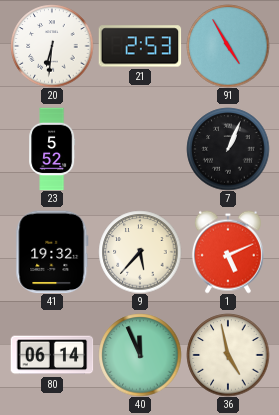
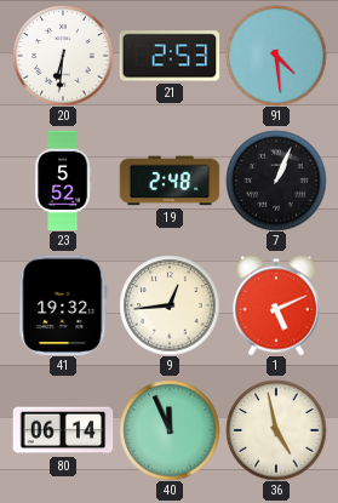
91: 4:55 -> 4:29
19: none -> 2:48
9: 5:37 -> 12:44
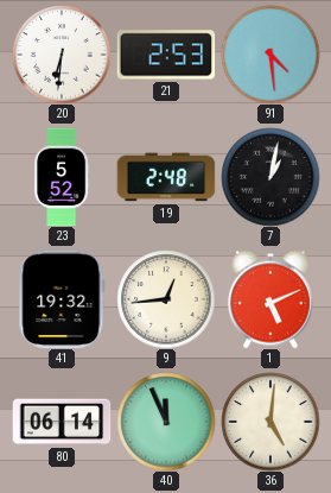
7: 1:04 -> 1:02
36: 4:58 -> 5:01
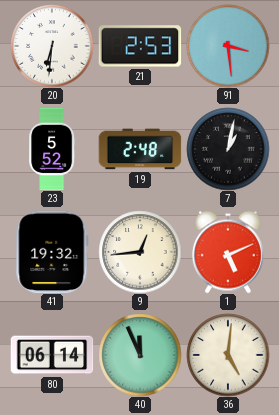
91: 4:29 -> 3:29
